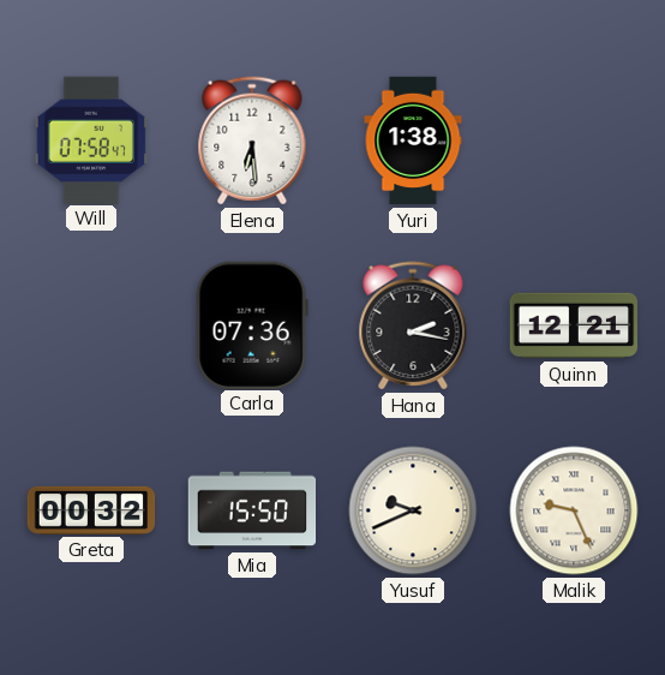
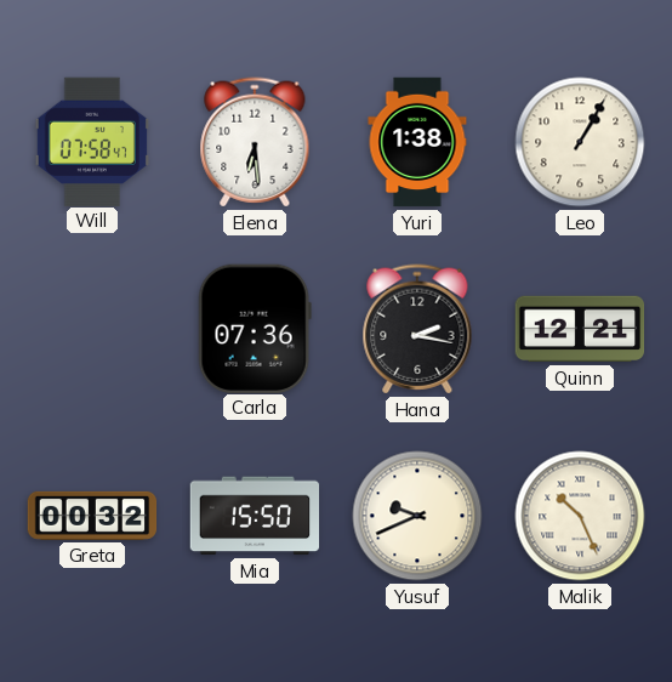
Leo: none -> 1:05
Malik: 9:26 -> 10:26
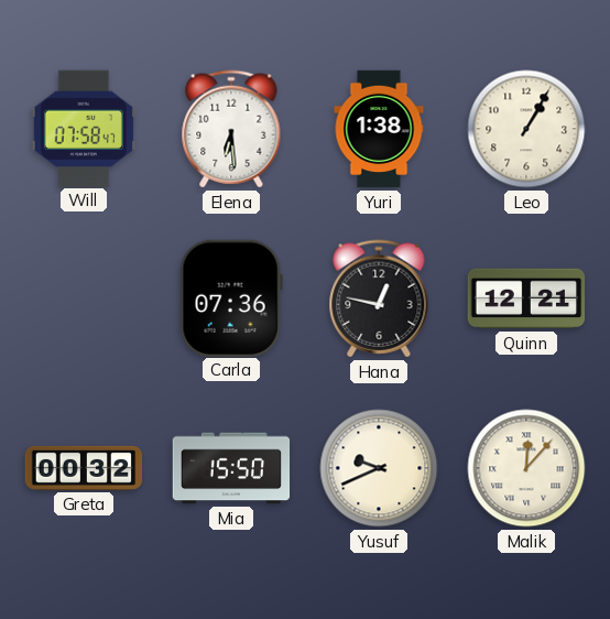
Hana: 2:17 -> 12:47
Malik: 10:26 -> 12:07
